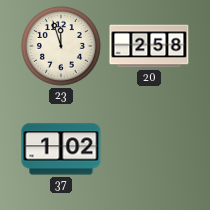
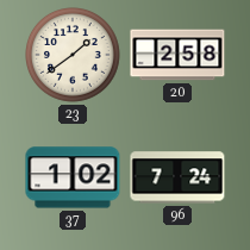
23: 11:57 -> 1:39
96: none -> 7:24
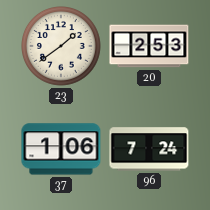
20: 2:58 -> 2:53
37: 1:02 -> 1:06
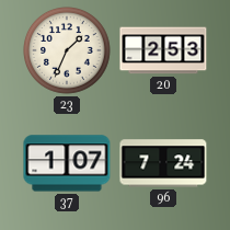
23: 1:39 -> 1:34
37: 1:06 -> 1:07
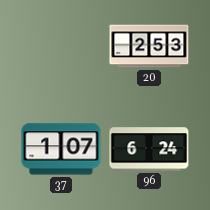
23: 1:34 -> none
96: 7:24 -> 6:24
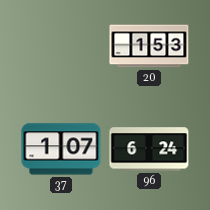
20: 2:53 -> 1:53
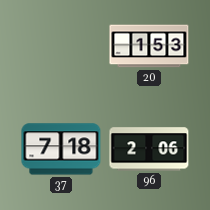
37: 1:07 -> 7:18
96: 6:24 -> 2:06
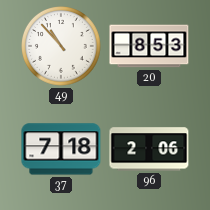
49: none -> 10:53
20: 1:53 -> 8:53
